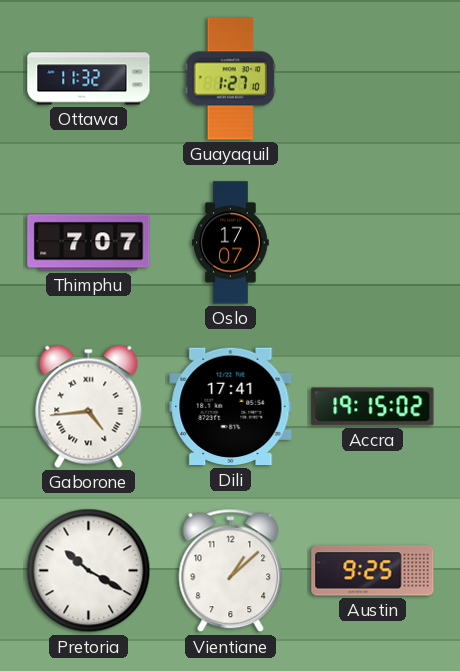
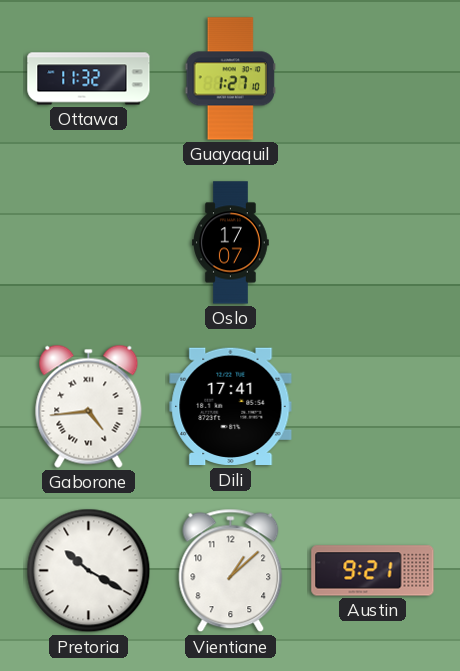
Thimphu: 7:07 -> none
Accra: 19:15 -> none
Austin: 9:25 -> 9:21
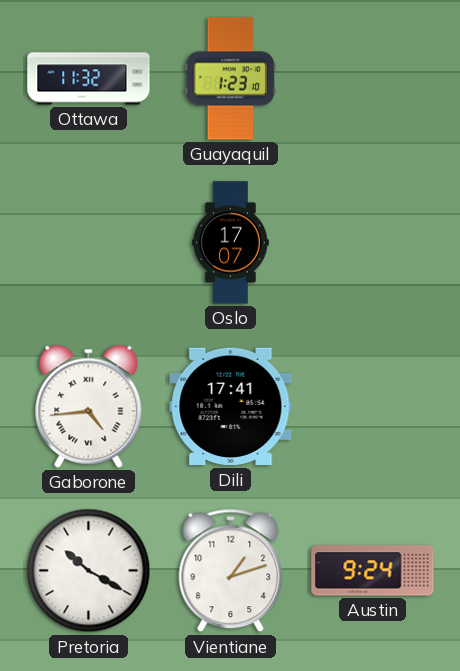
Guayaquil: 1:27 -> 1:23
Vientiane: 1:08 -> 1:12
Austin: 9:21 -> 9:24
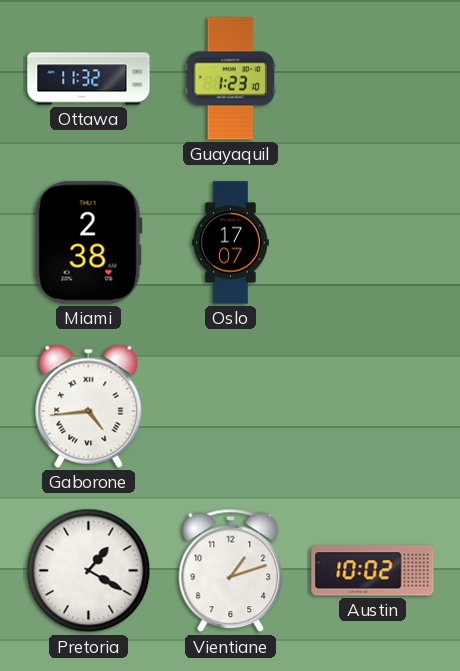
Miami: none -> 2:38
Dili: 17:41 -> none
Pretoria: 10:20 -> 1:20
Austin: 9:24 -> 10:02
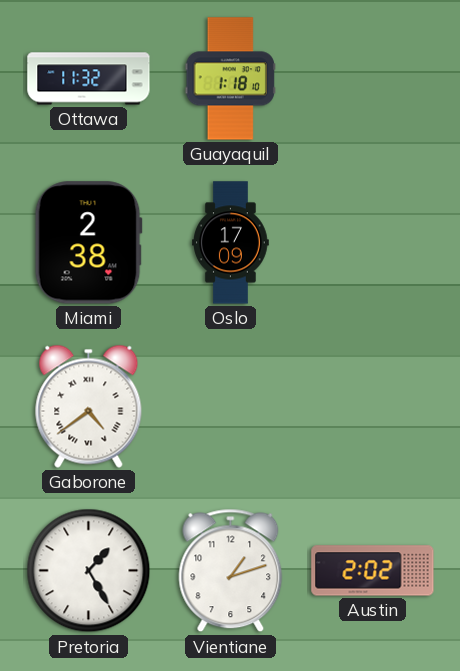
Guayaquil: 1:23 -> 1:18
Oslo: 17:07 -> 17:09
Gaborone: 4:44 -> 4:39
Pretoria: 1:20 -> 1:25
Austin: 10:02 -> 2:02
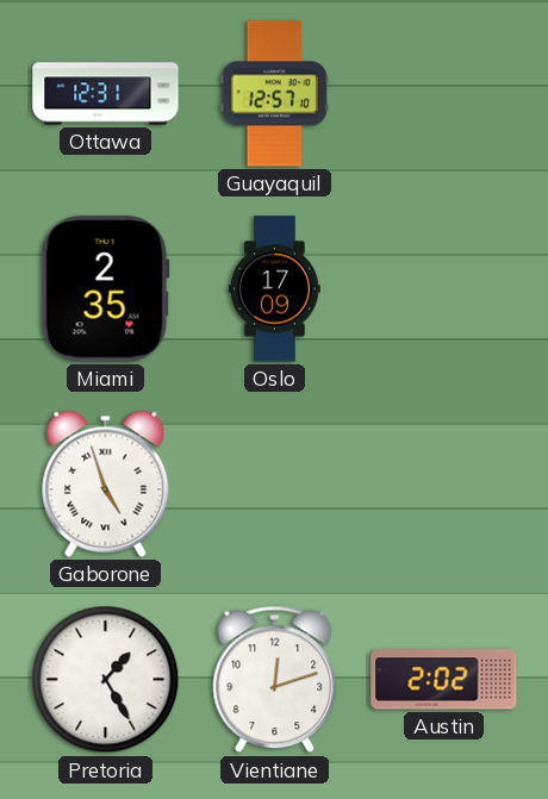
Ottawa: 11:32 -> 12:31
Guayaquil: 1:18 -> 12:57
Miami: 2:38 -> 2:35
Gaborone: 4:39 -> 4:57
Vientiane: 1:12 -> 12:12
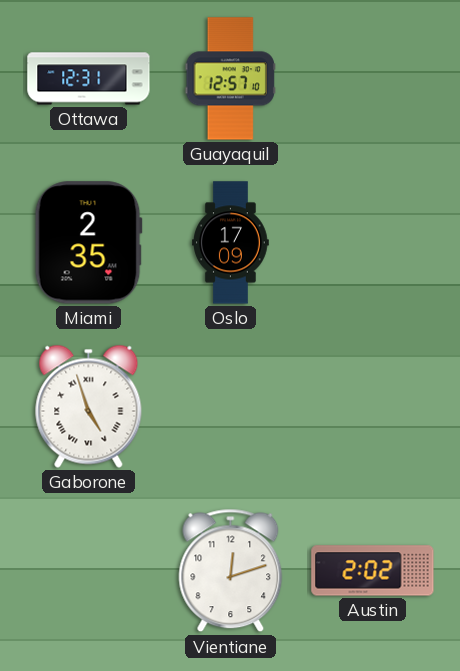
Pretoria: 1:25 -> none
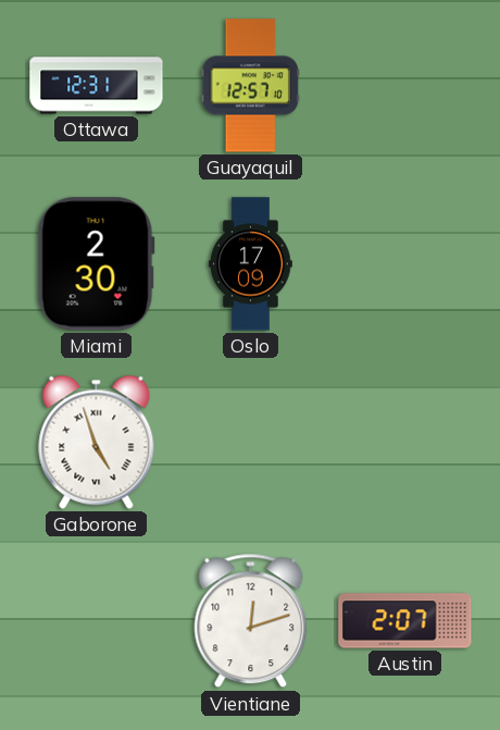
Miami: 2:35 -> 2:30
Austin: 2:02 -> 2:07
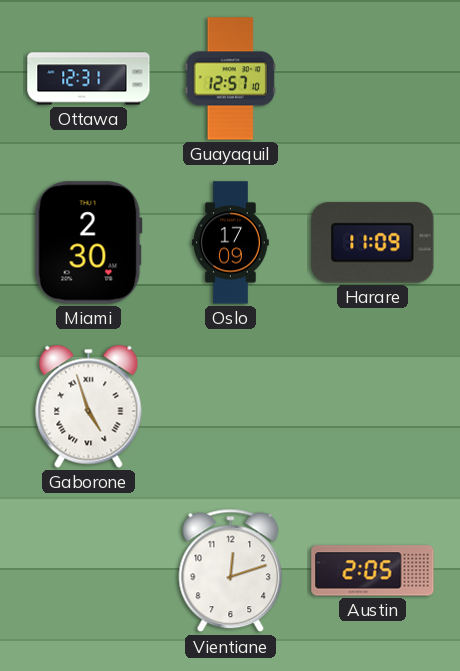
Harare: none -> 11:09
Austin: 2:07 -> 2:05
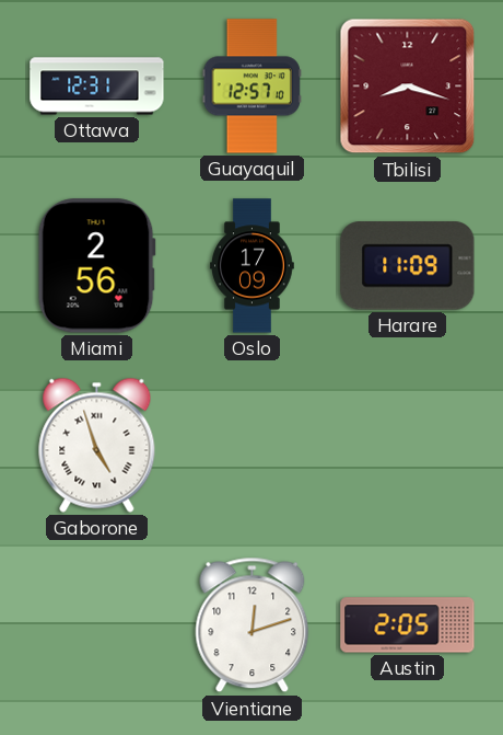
Tbilisi: none -> 8:18
Miami: 2:30 -> 2:56
